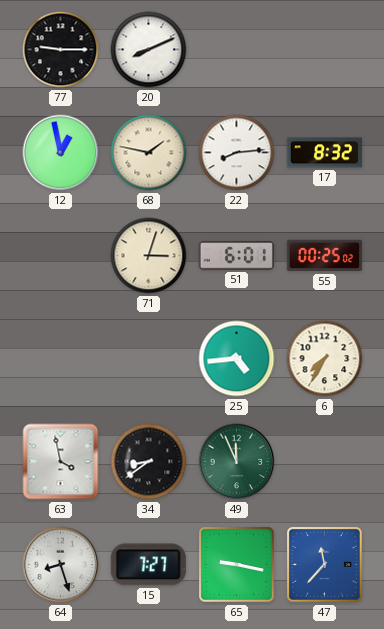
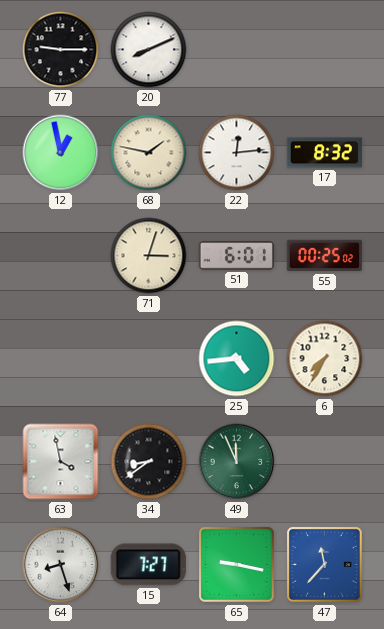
22: 8:14 -> 12:14
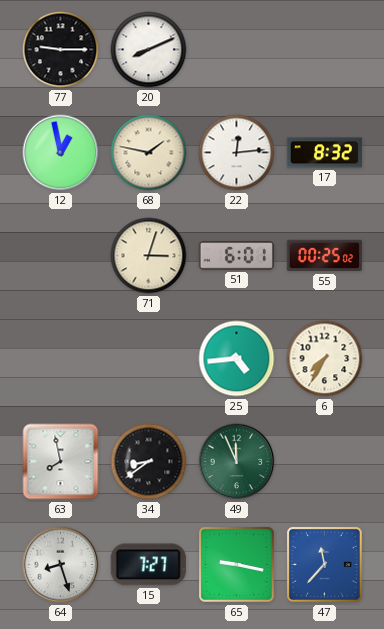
63: 3:58 -> 7:58
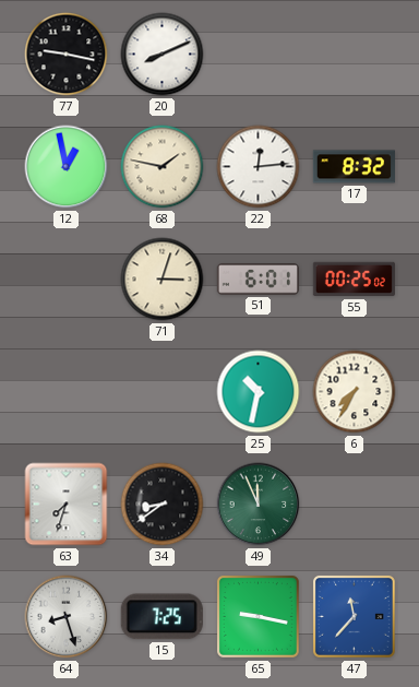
77: 9:15 -> 9:17
25: 4:44 -> 10:32
63: 7:58 -> 7:33
15: 7:27 -> 7:25
